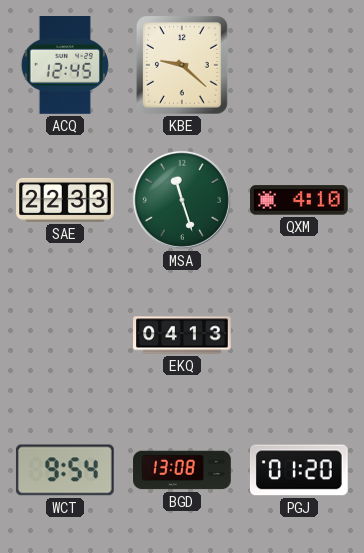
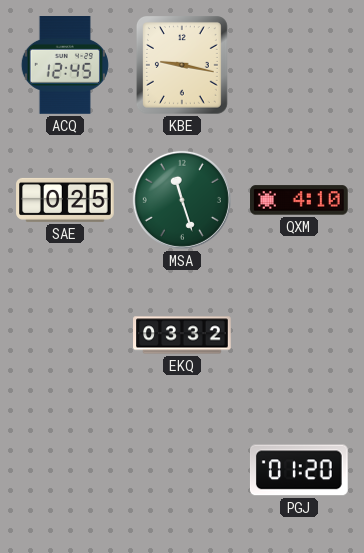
KBE: 9:22 -> 9:17
SAE: 22:33 -> 0:25
EKQ: 04:13 -> 03:32
WCT: 9:54 -> none
BGD: 13:08 -> none
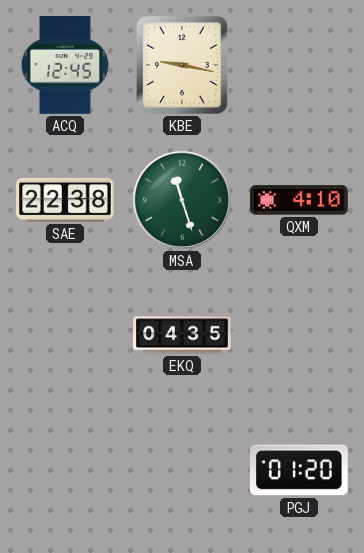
SAE: 0:25 -> 22:38
EKQ: 03:32 -> 04:35
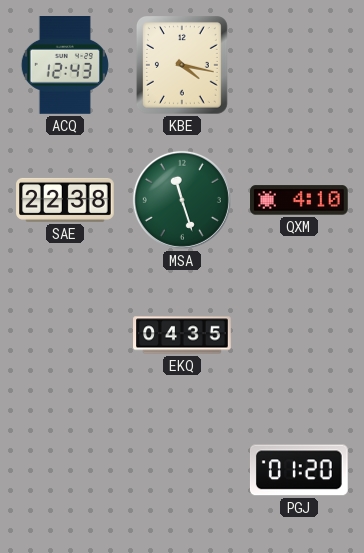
ACQ: 12:45 -> 12:43
KBE: 9:17 -> 4:17
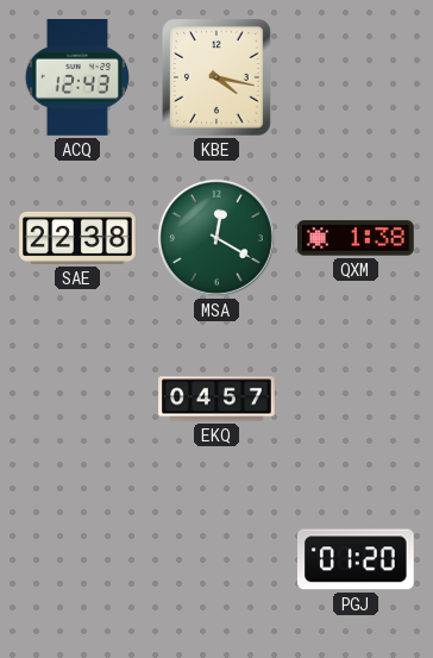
MSA: 11:27 -> 12:20
QXM: 4:10 -> 1:38
EKQ: 04:35 -> 04:57
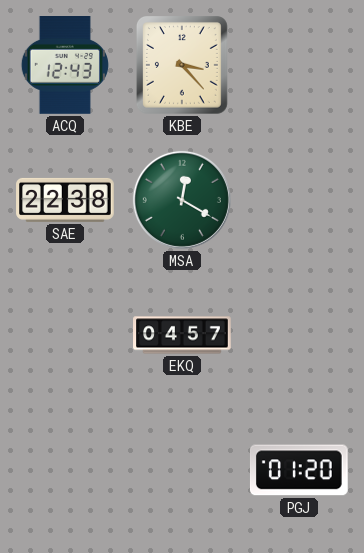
KBE: 4:17 -> 3:23
QXM: 1:38 -> none
